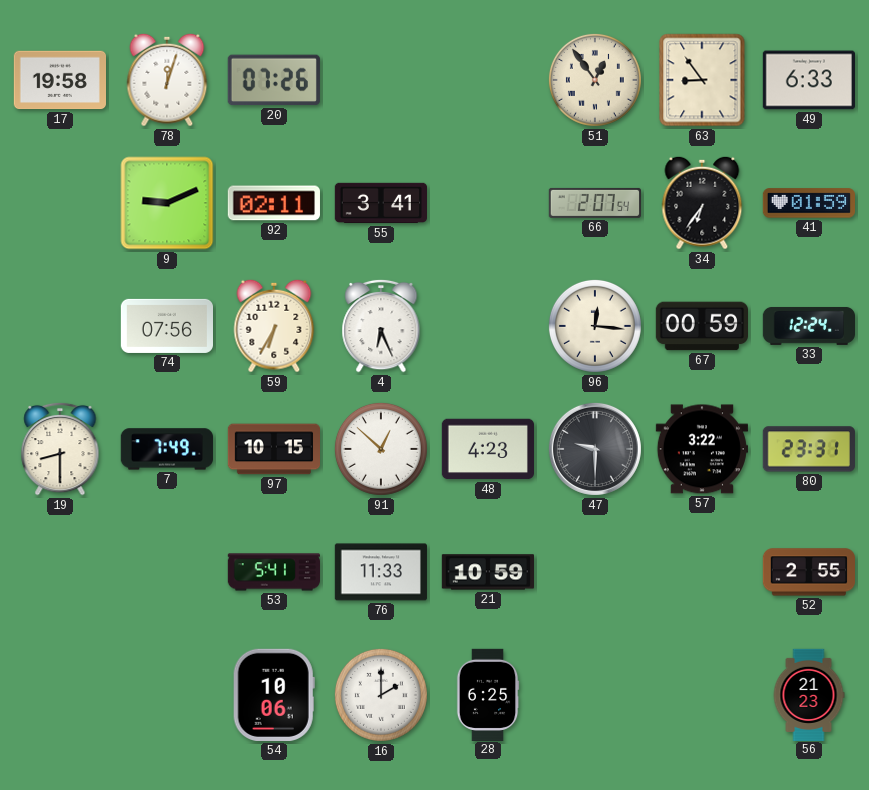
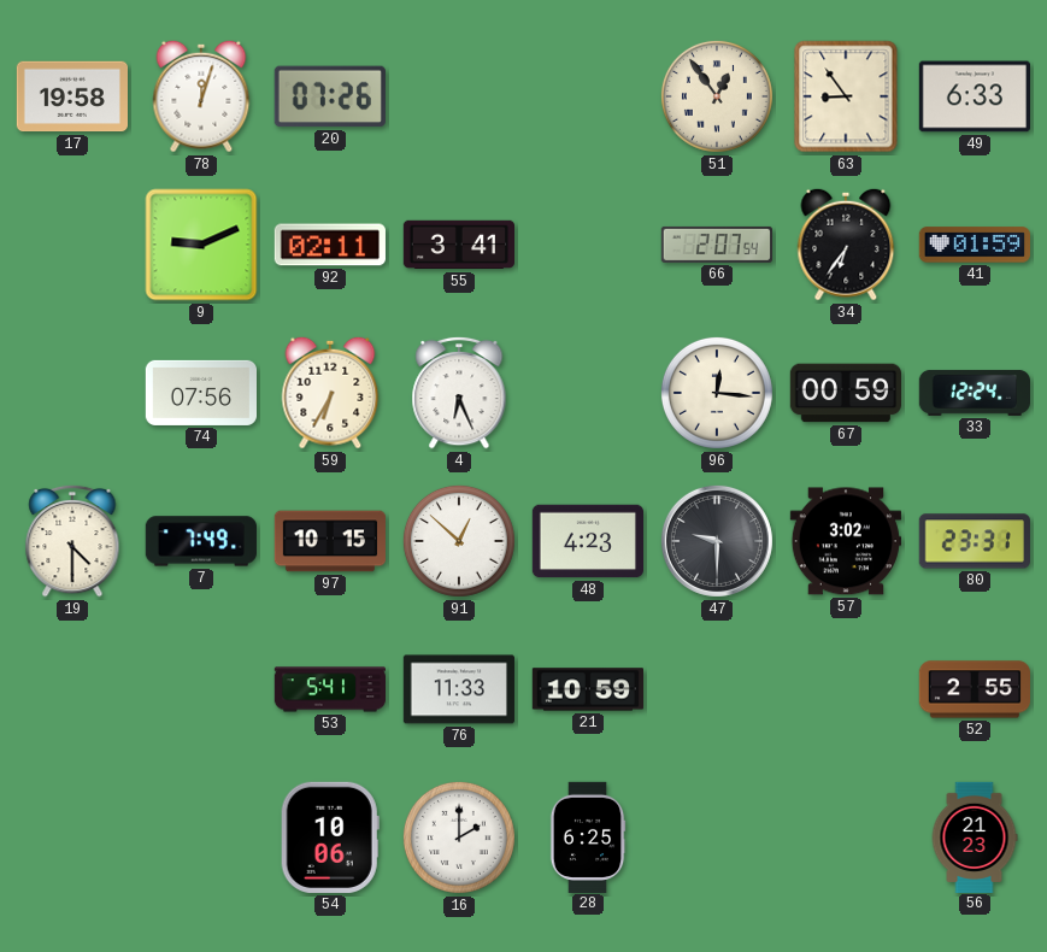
19: 8:30 -> 4:30
57: 3:22 -> 3:02
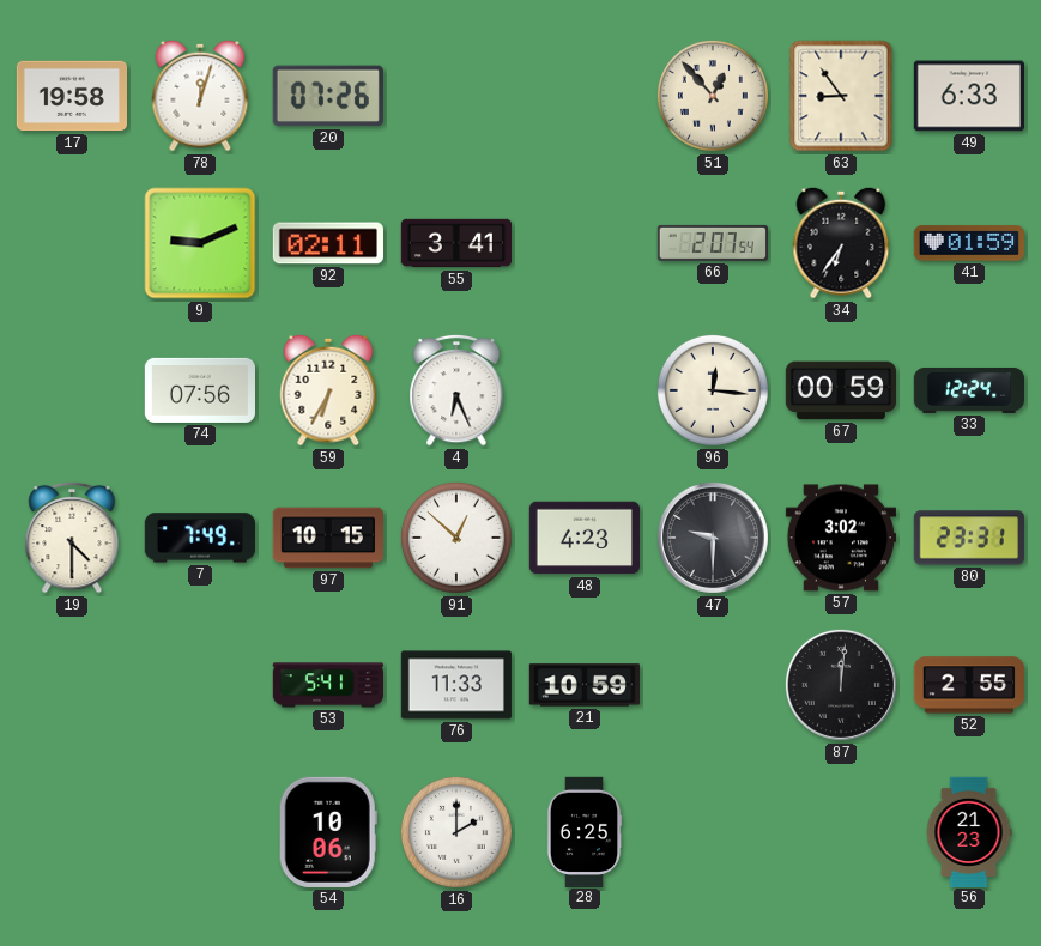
51: 12:54 -> 12:53
87: none -> 12:01
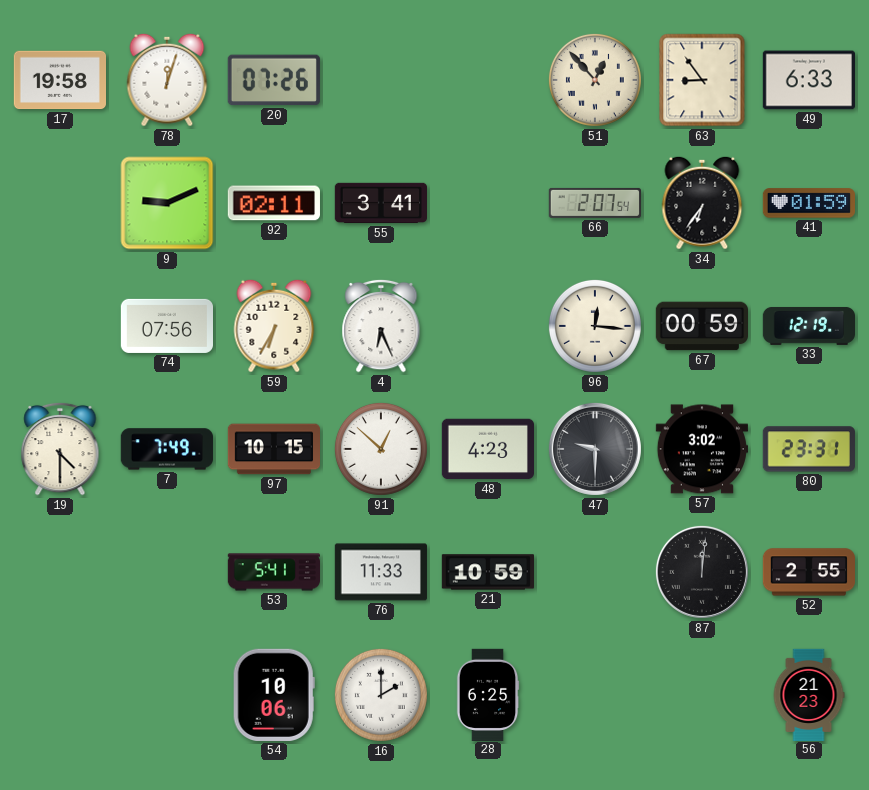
33: 12:24 -> 12:19
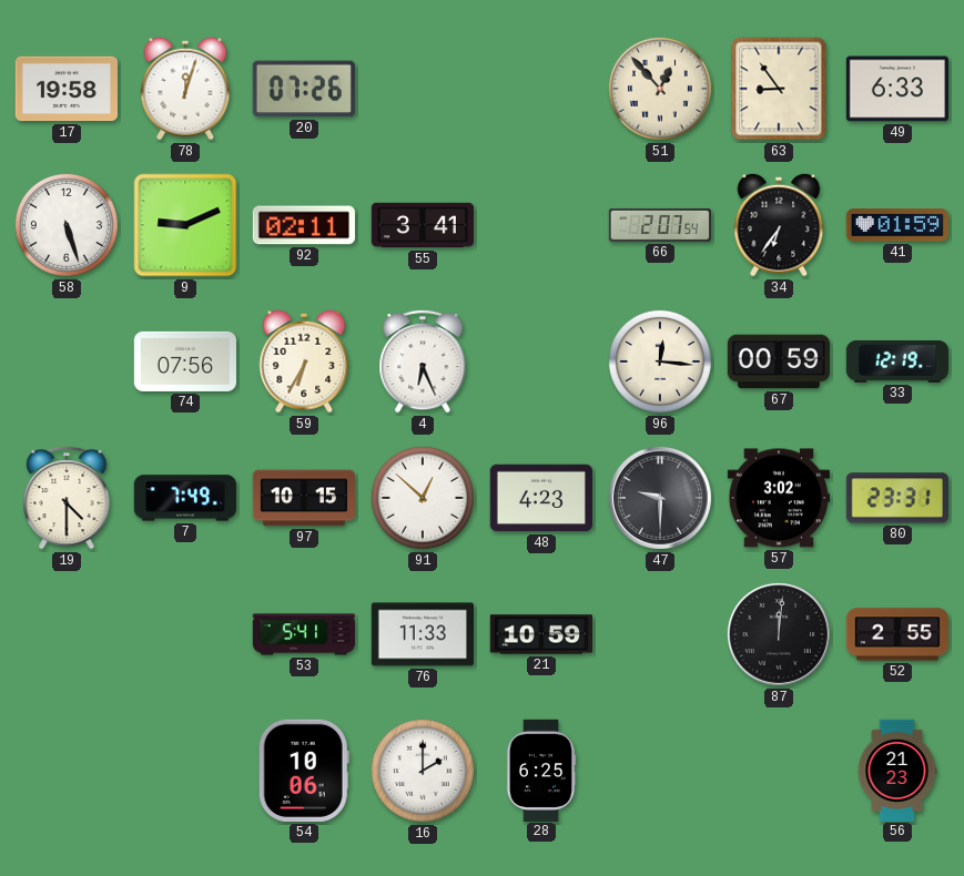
58: none -> 5:27
